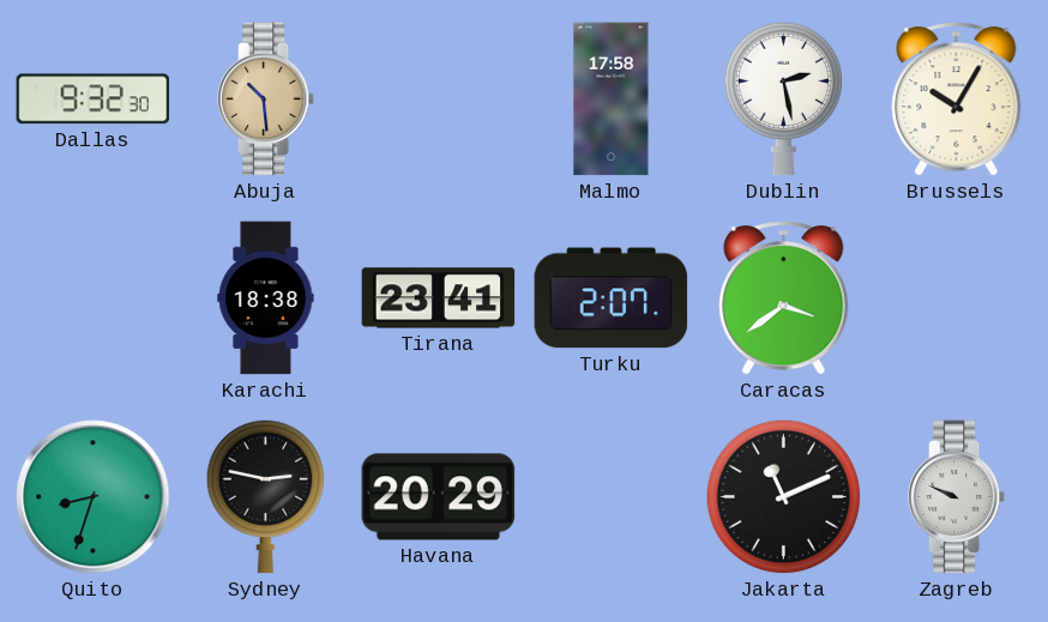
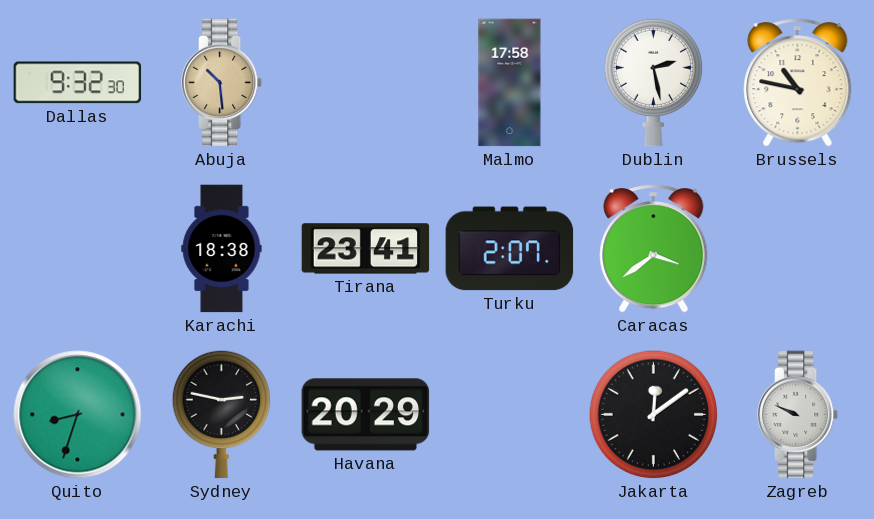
Brussels: 10:05 -> 10:47
Jakarta: 11:11 -> 12:09
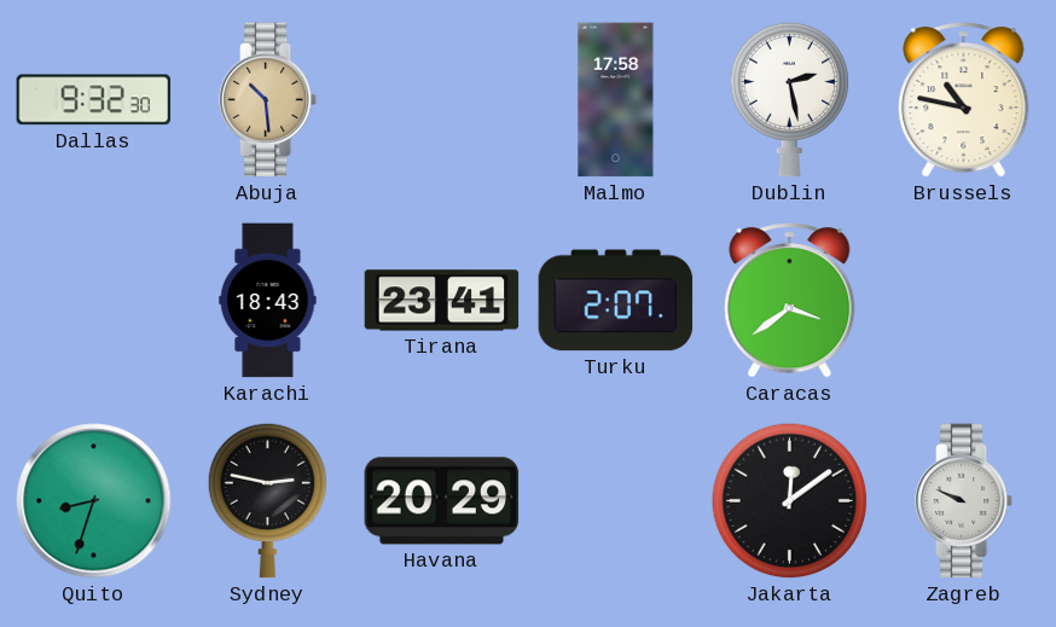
Karachi: 18:38 -> 18:43
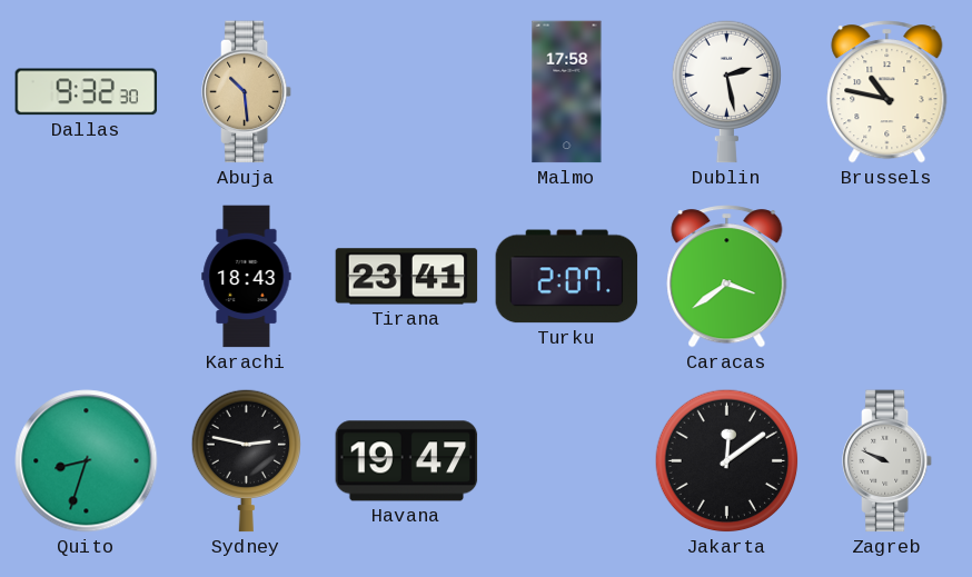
Havana: 20:29 -> 19:47
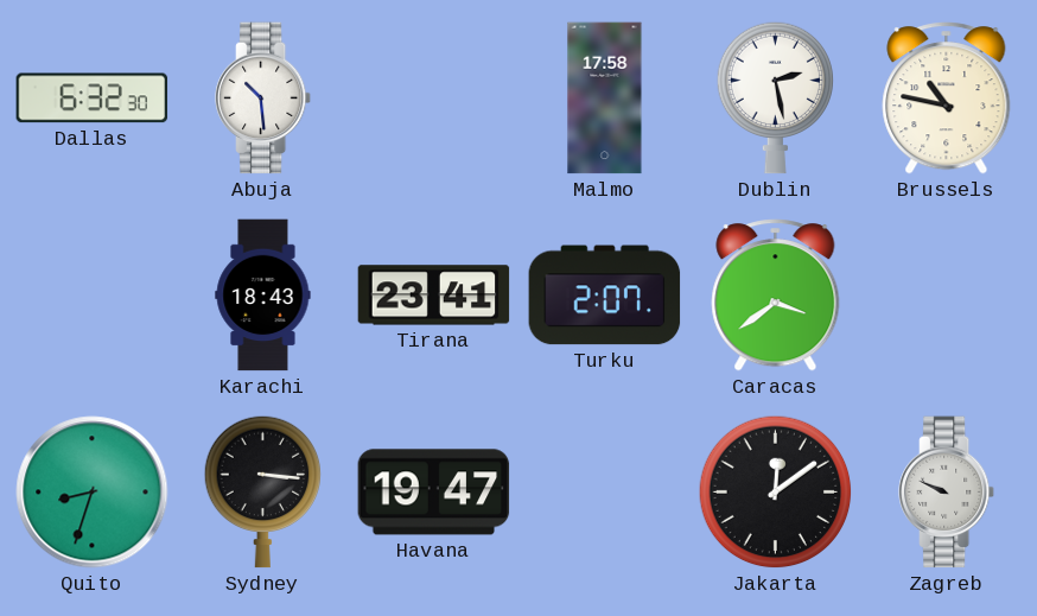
Dallas: 9:32 -> 6:32
Abuja dial: champagne -> white
Sydney: 2:47 -> 3:16
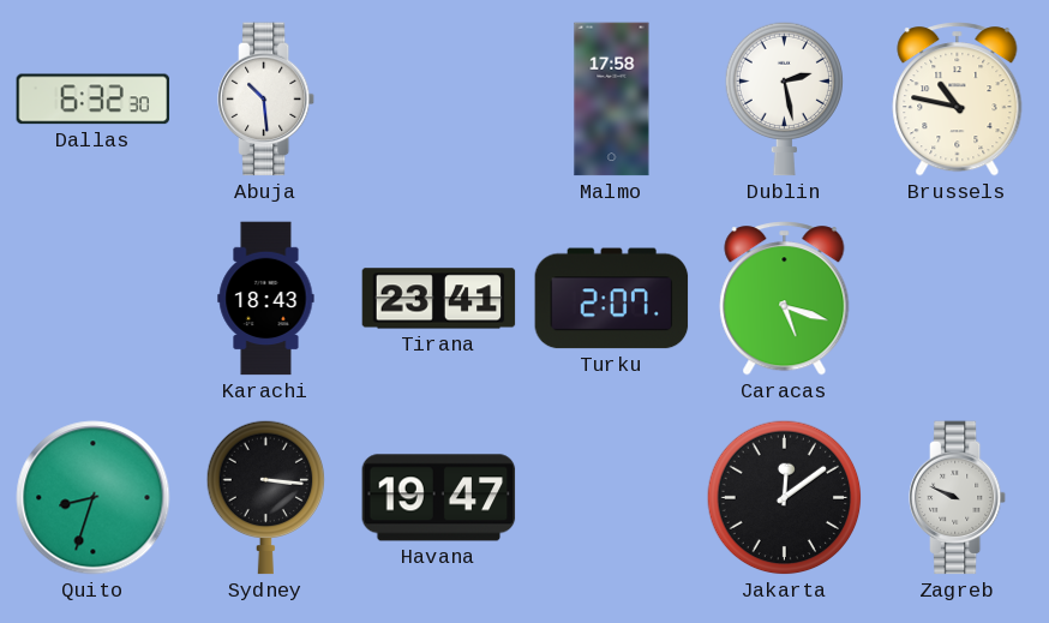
Caracas: 3:39 -> 5:18
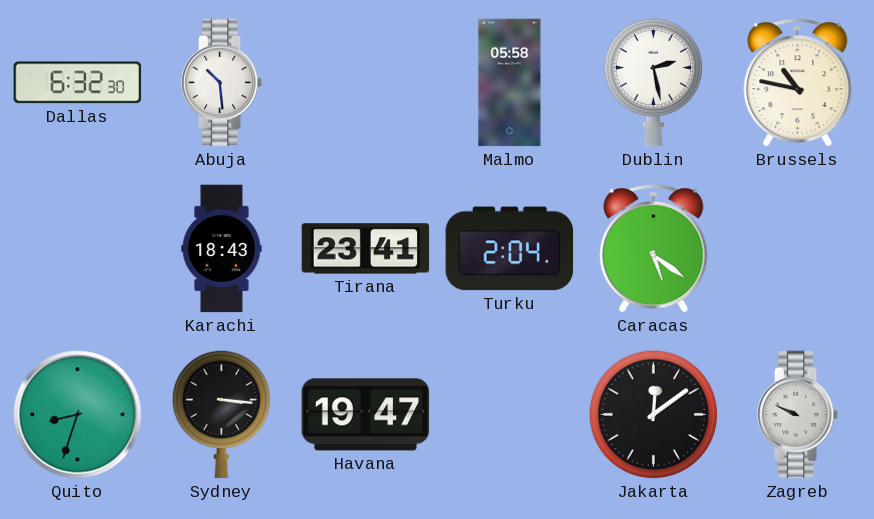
Malmo: 17:58 -> 05:58
Turku: 2:07 -> 2:04
Caracas: 5:18 -> 5:21
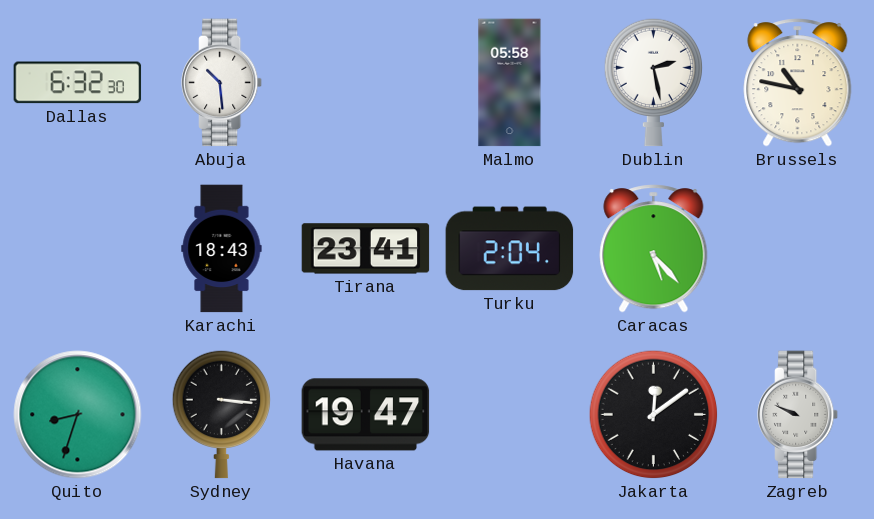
Caracas: 5:21 -> 5:23
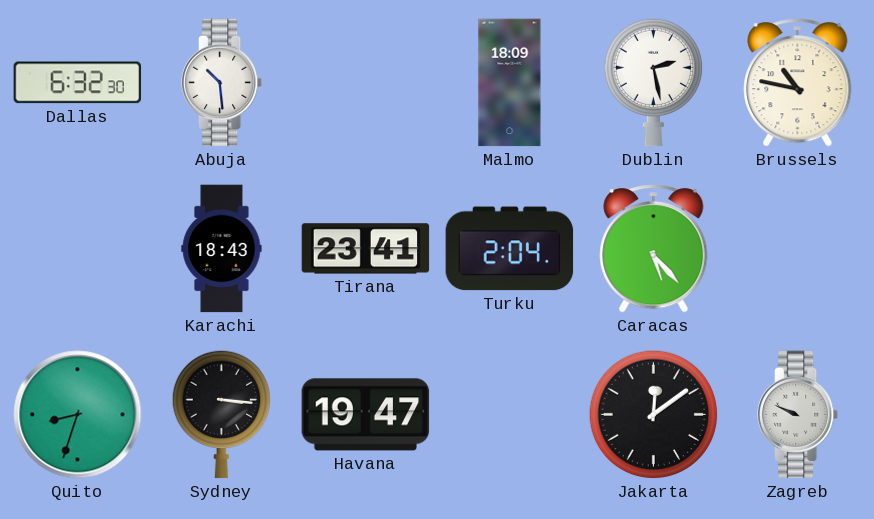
Malmo: 05:58 -> 18:09
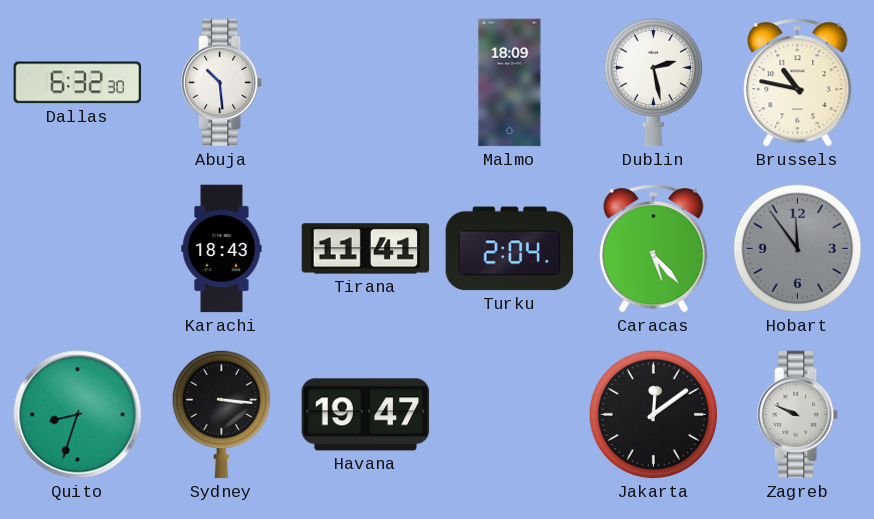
Tirana: 23:41 -> 11:41
Hobart: none -> 11:54
